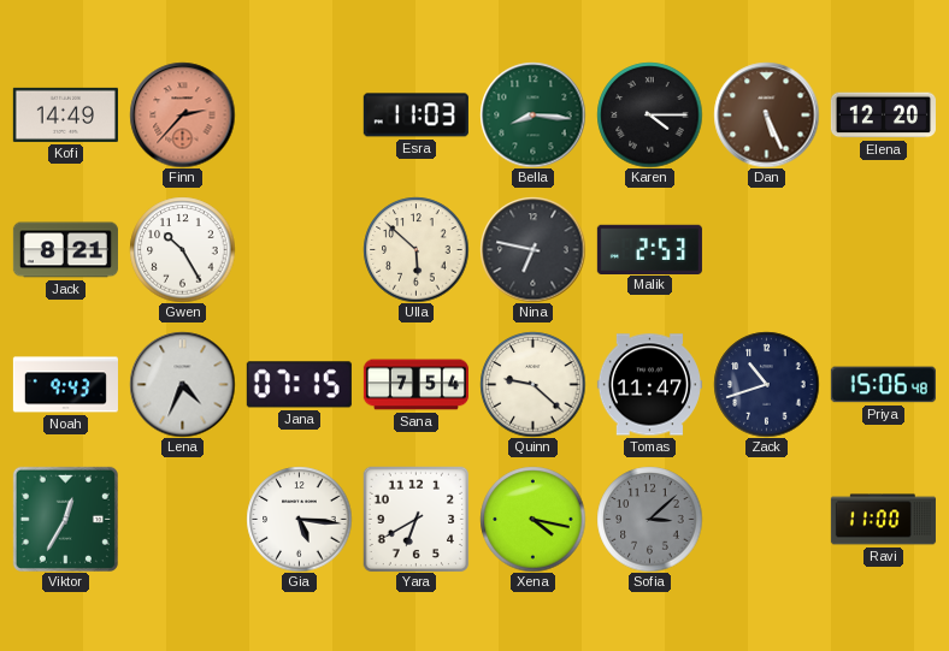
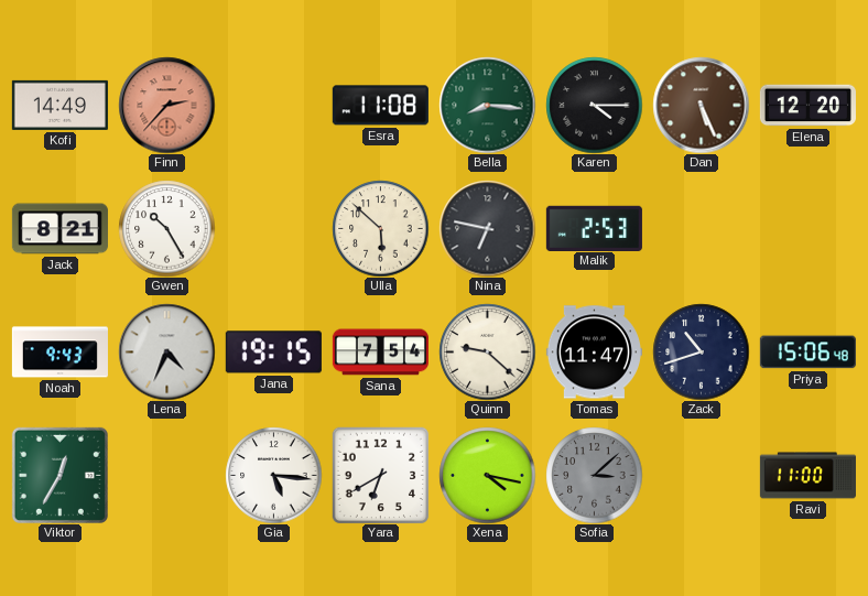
Esra: 11:03 -> 11:08
Jana: 07:15 -> 19:15
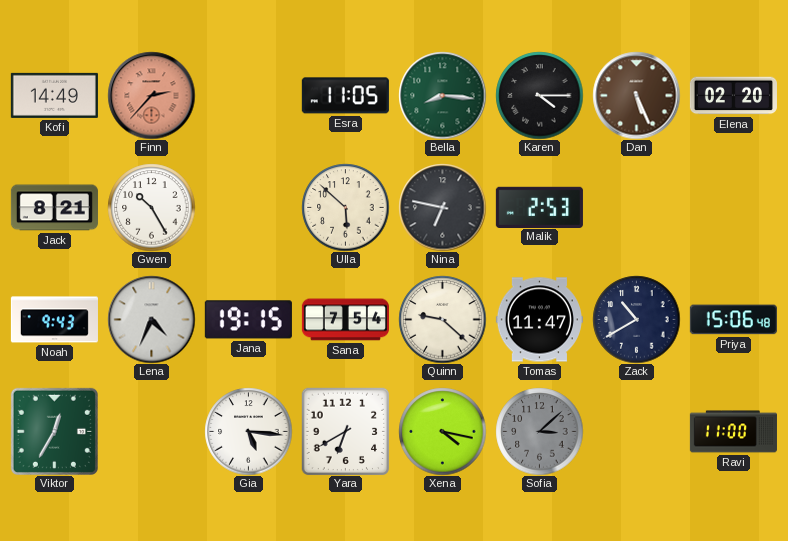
Esra: 11:08 -> 11:05
Elena: 12:20 -> 02:20
Zack: 10:42 -> 10:40
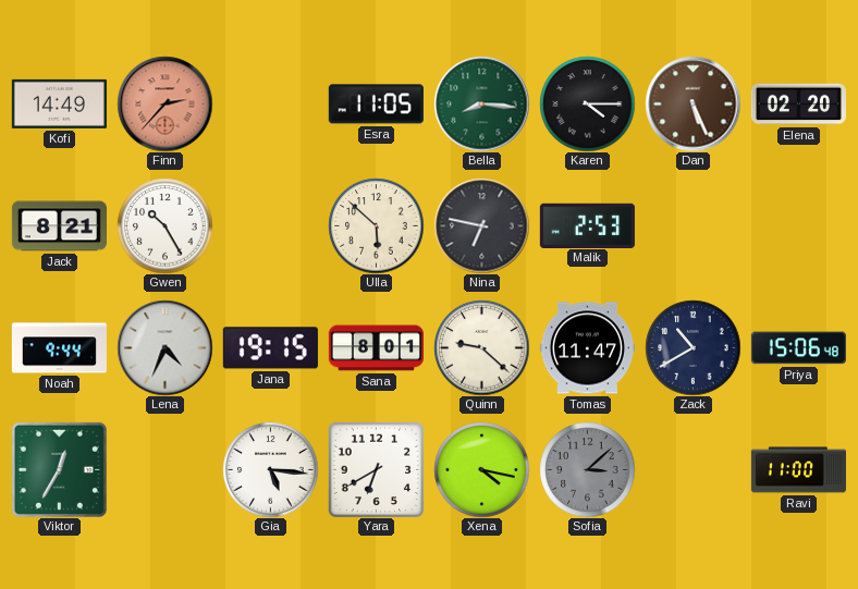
Noah: 9:43 -> 9:44
Sana: 7:54 -> 8:01
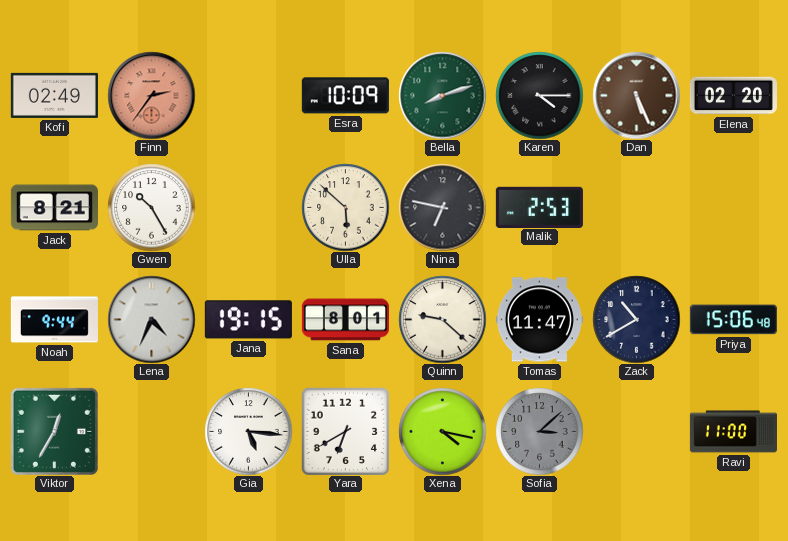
Kofi: 14:49 -> 02:49
Finn: 2:37 -> 2:36
Esra: 11:05 -> 10:09
Bella: 8:16 -> 8:12
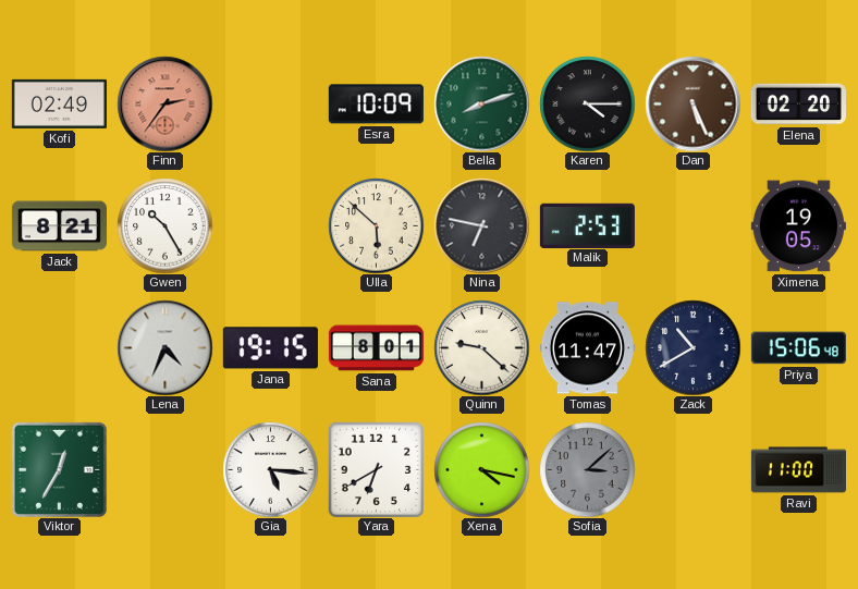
Ximena: none -> 19:05
Noah: 9:44 -> none
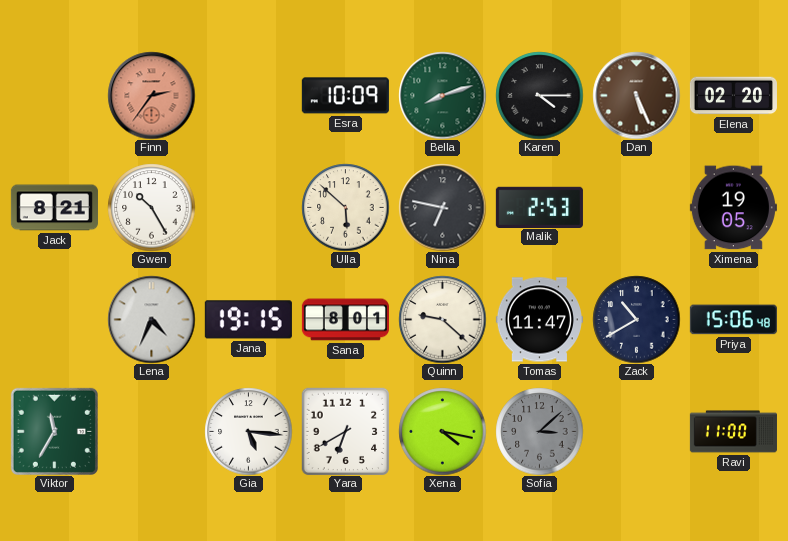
Kofi: 02:49 -> none
Viktor: 12:35 -> 11:35
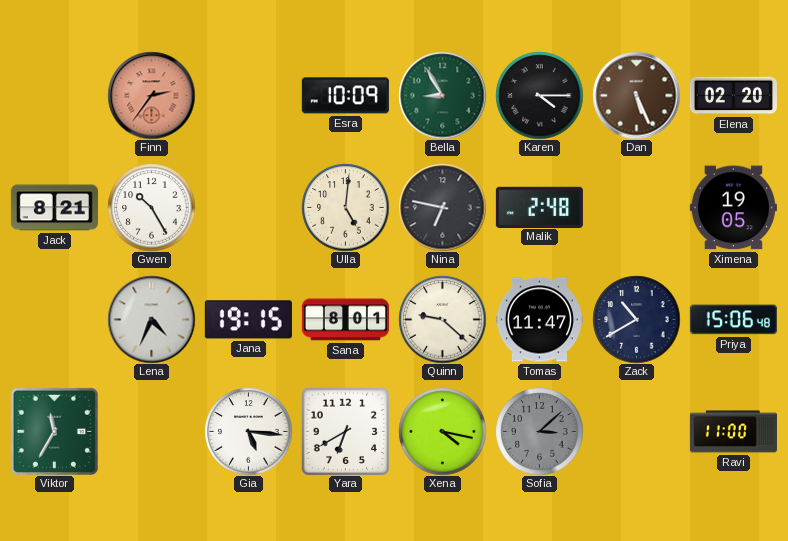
Bella: 8:12 -> 8:55
Ulla: 5:52 -> 5:01
Malik: 2:53 -> 2:48
